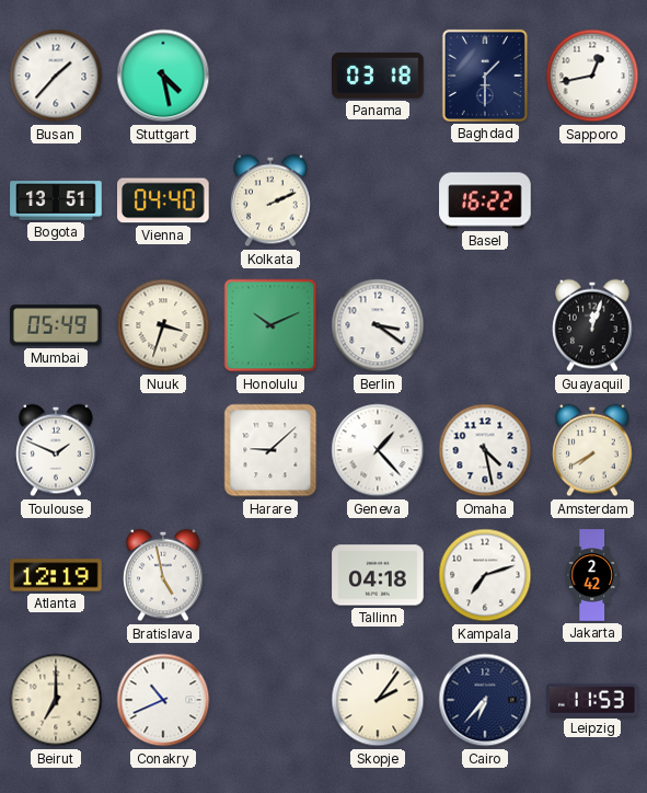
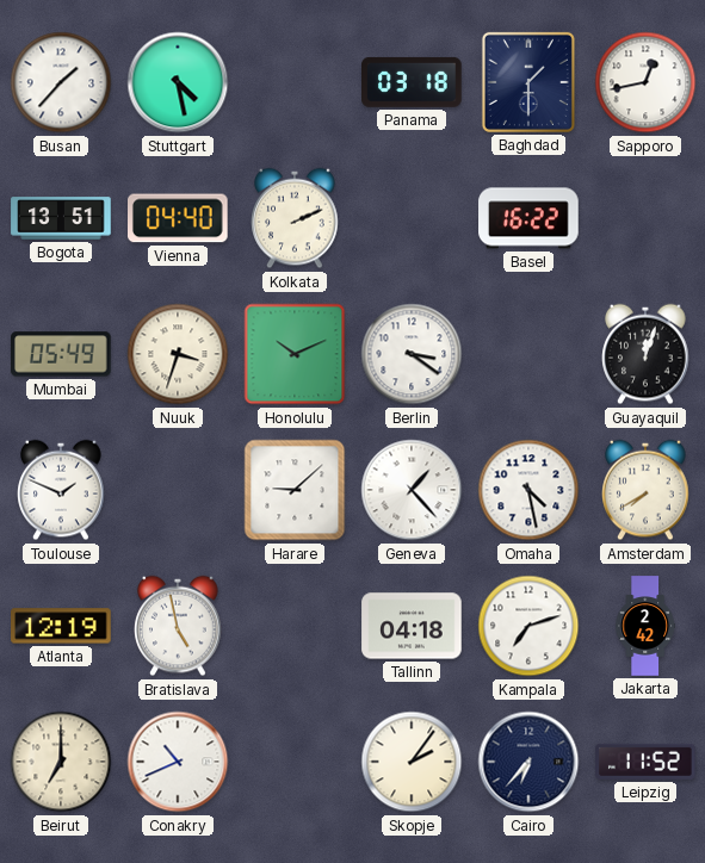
Leipzig: 11:53 -> 11:52
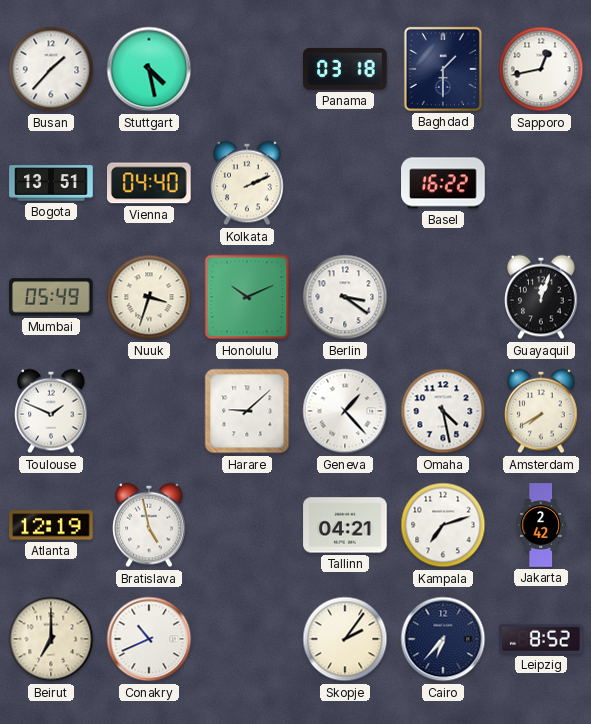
Tallinn: 04:18 -> 04:21
Leipzig: 11:52 -> 8:52
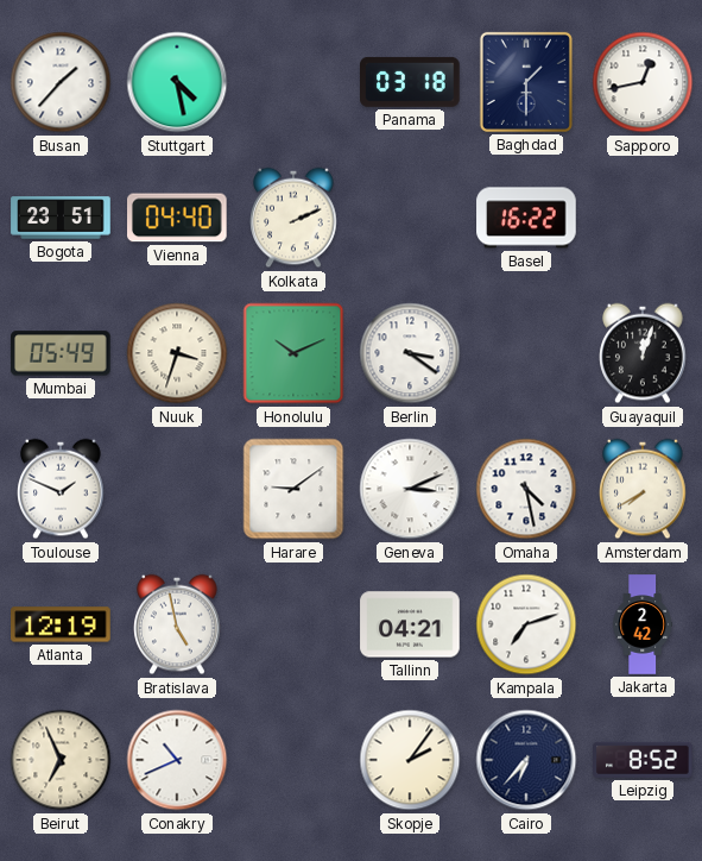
Bogota: 13:51 -> 23:51
Harare: 9:08 -> 9:09
Geneva: 1:23 -> 3:11
Beirut: 7:00 -> 6:56
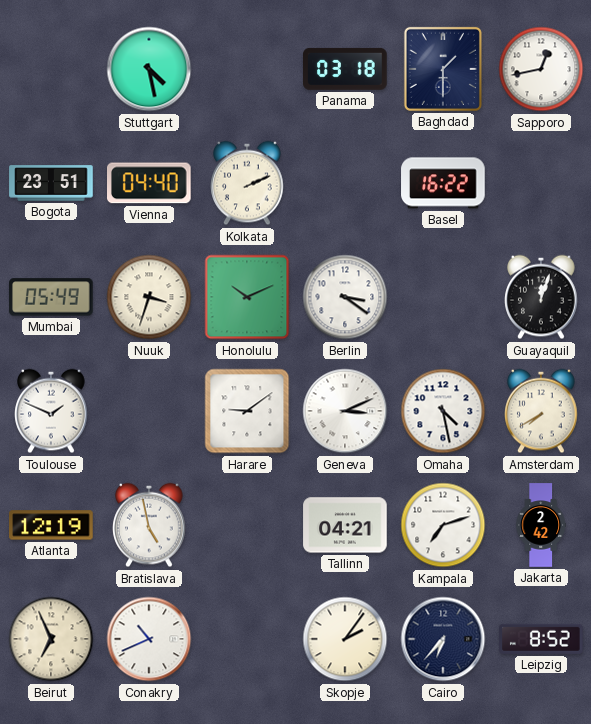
Busan: 1:37 -> none
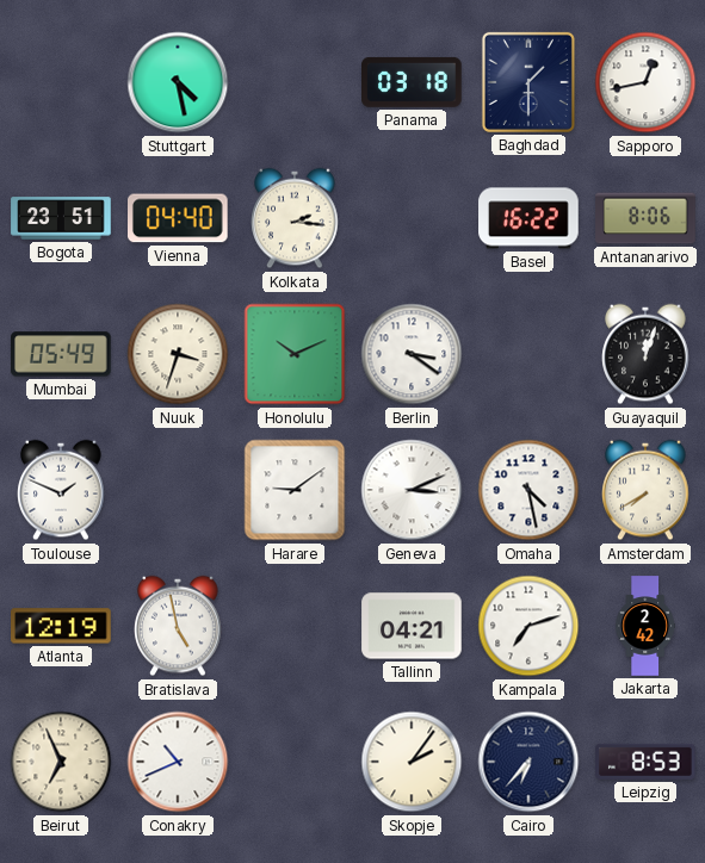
Kolkata: 2:11 -> 2:16
Antananarivo: none -> 8:06
Leipzig: 8:52 -> 8:53
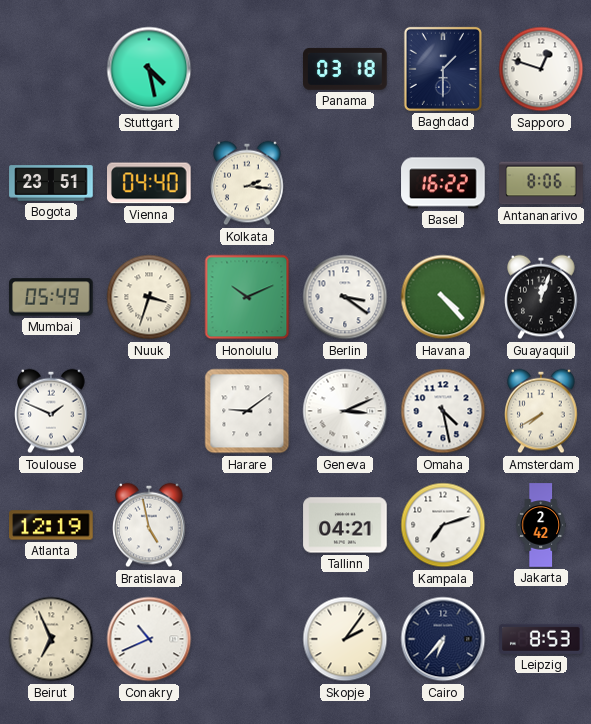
Sapporo: 12:43 -> 12:48
Havana: none -> 4:23
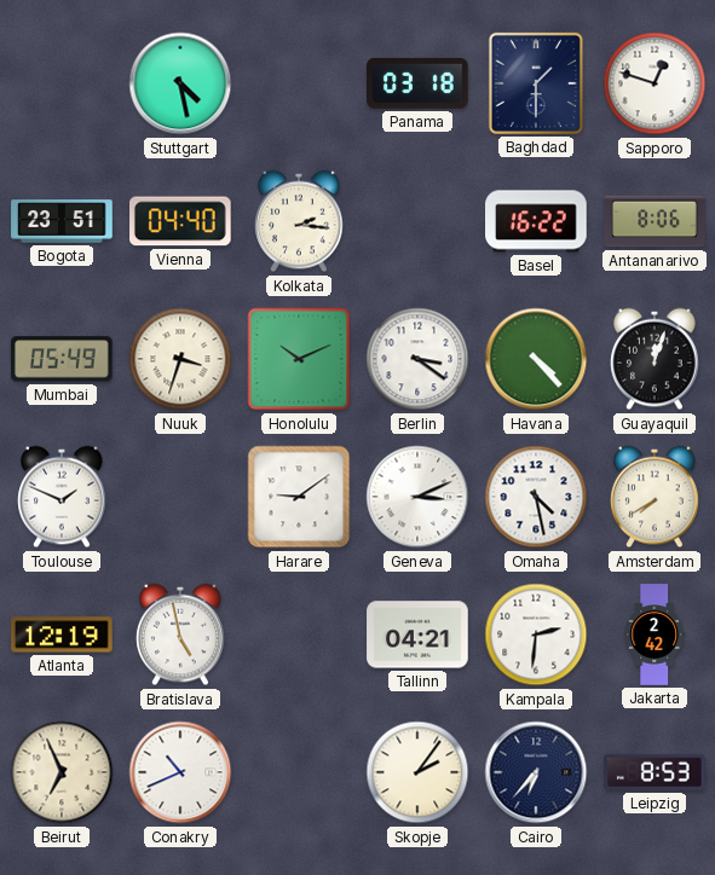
Kampala: 7:12 -> 2:31
